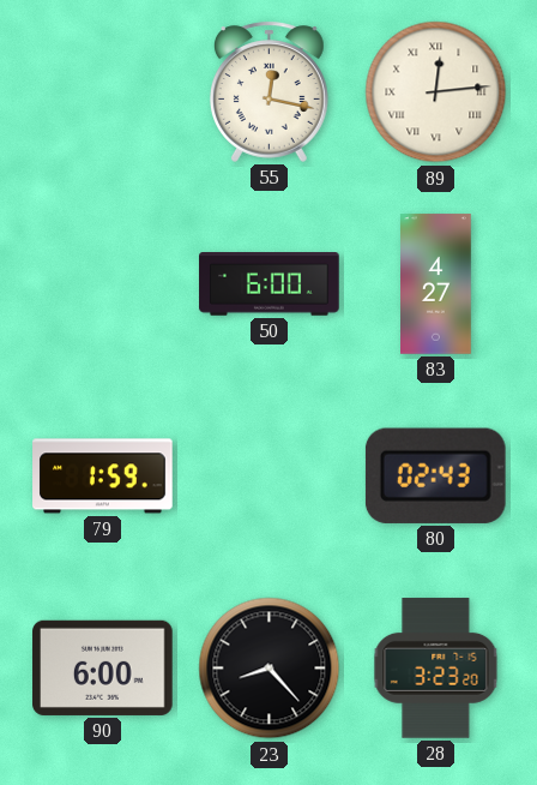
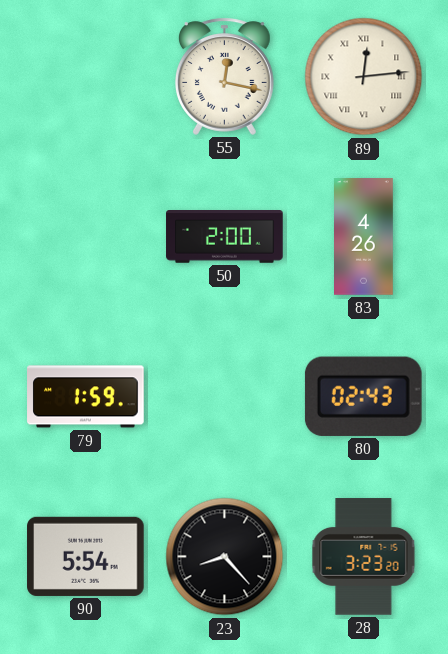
50: 6:00 -> 2:00
83: 4:27 -> 4:26
90: 6:00 -> 5:54
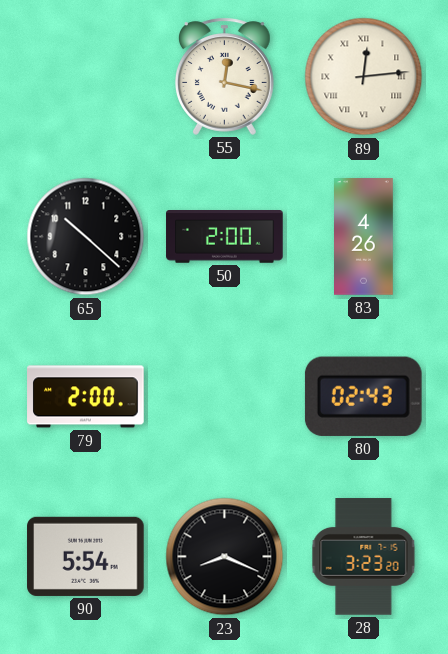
65: none -> 10:22
79: 1:59 -> 2:00
23: 8:23 -> 8:19
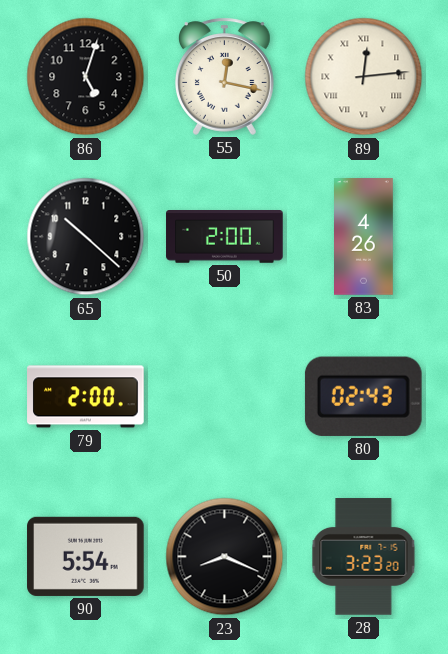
86: none -> 5:03
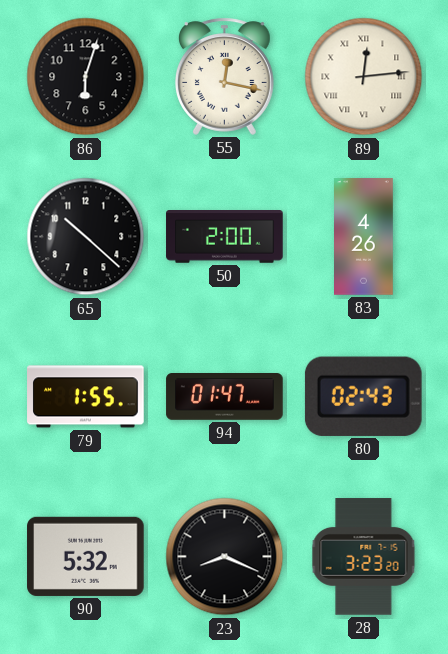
86: 5:03 -> 6:03
79: 2:00 -> 1:55
94: none -> 01:47
90: 5:54 -> 5:32
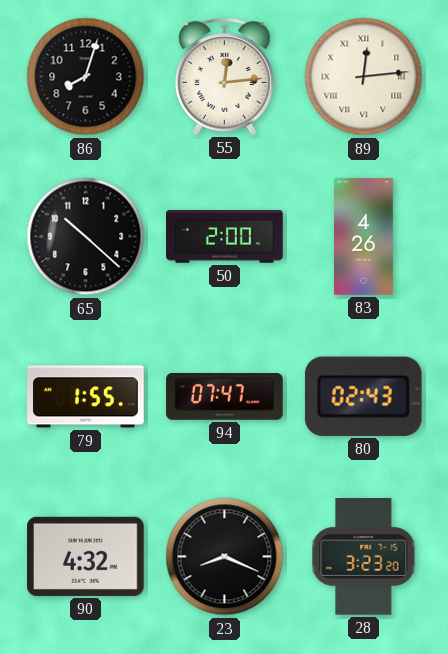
86: 6:03 -> 8:03
55: 12:17 -> 12:14
94: 01:47 -> 07:47
90: 5:32 -> 4:32
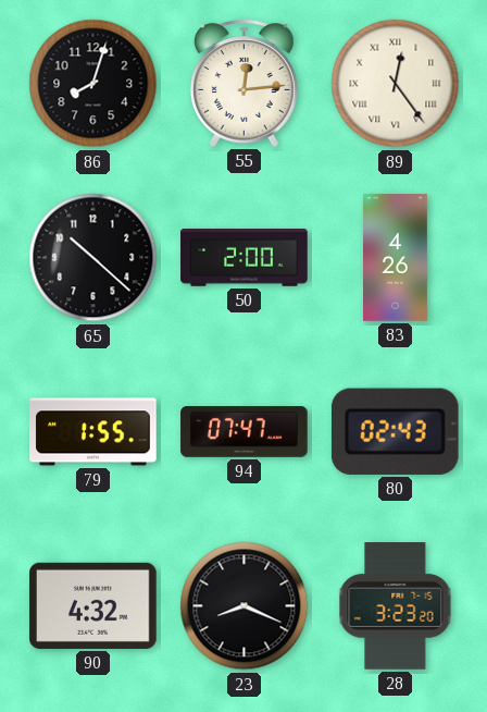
89: 12:14 -> 12:24
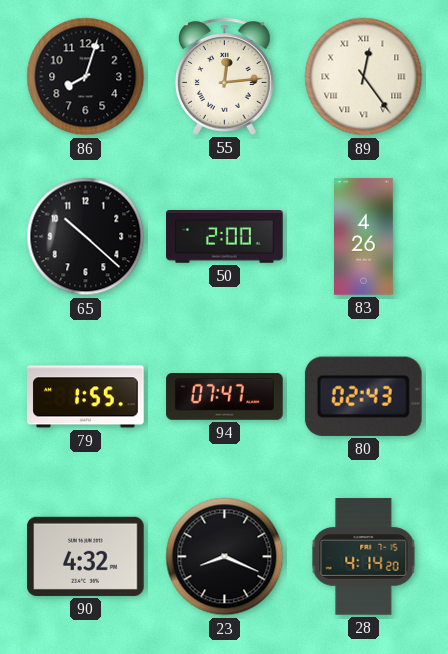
28: 3:23 -> 4:14
